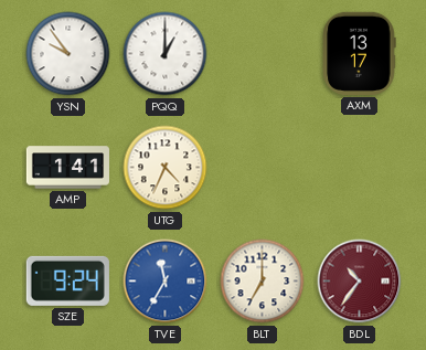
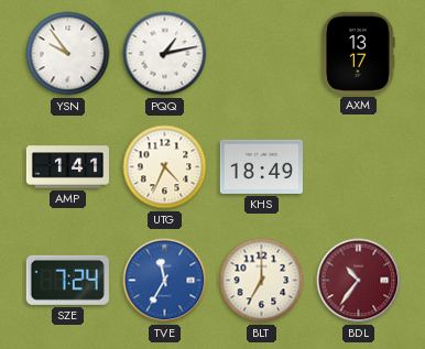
PQQ: 1:00 -> 1:13
KHS: none -> 18:49
SZE: 9:24 -> 7:24
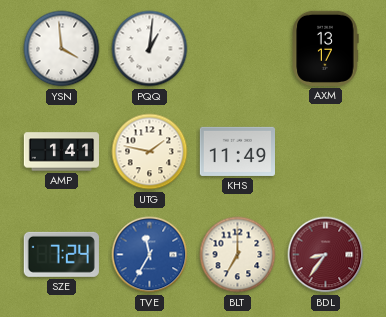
YSN: 9:54 -> 3:59
PQQ: 1:13 -> 1:01
UTG: 4:34 -> 1:47
KHS: 18:49 -> 11:49
BDL: 10:36 -> 8:36
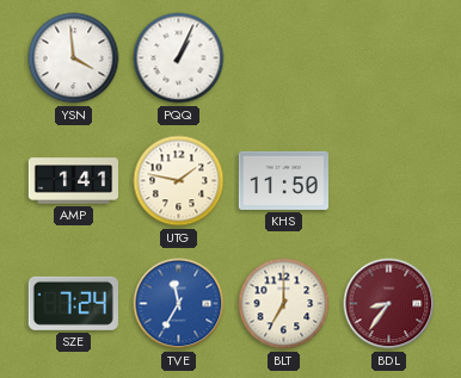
PQQ: 1:01 -> 1:04
AXM: 13:17 -> none
KHS: 11:49 -> 11:50
